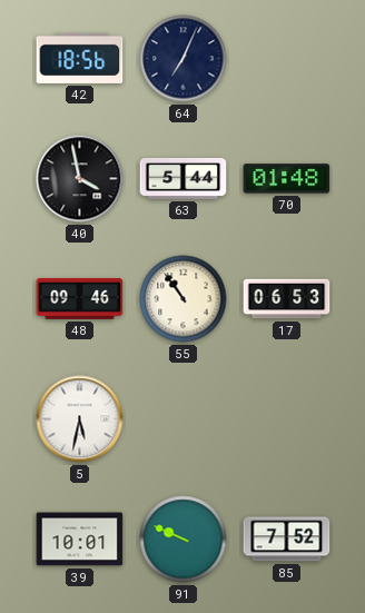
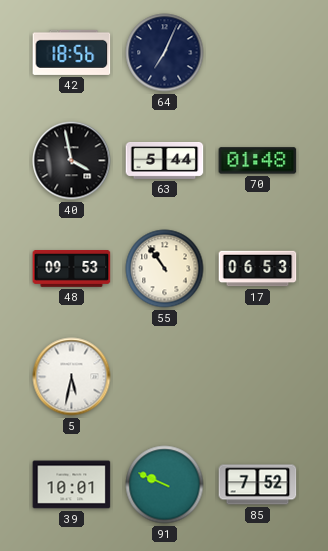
48: 09:46 -> 09:53
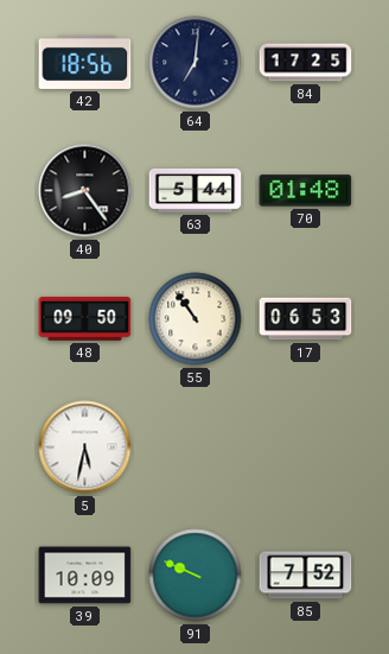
64: 7:04 -> 7:01
84: none -> 17:25
40: 3:58 -> 8:24
48: 09:53 -> 09:50
39: 10:01 -> 10:09
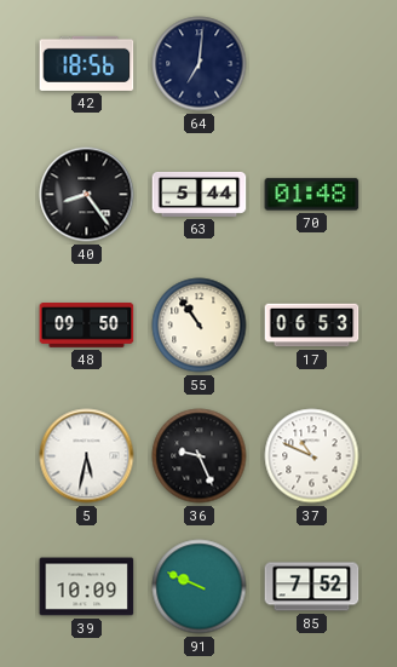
84: 17:25 -> none
36: none -> 9:26
37: none -> 10:49
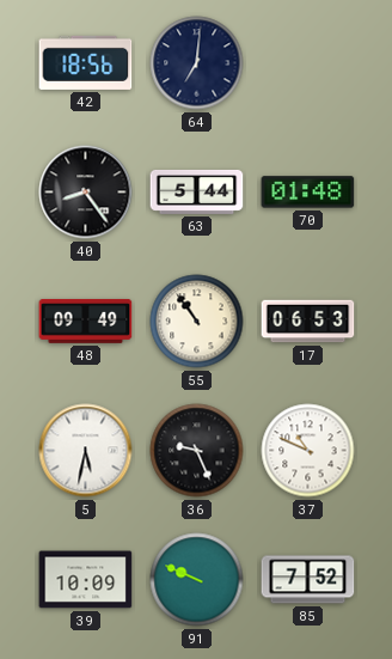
48: 09:50 -> 09:49
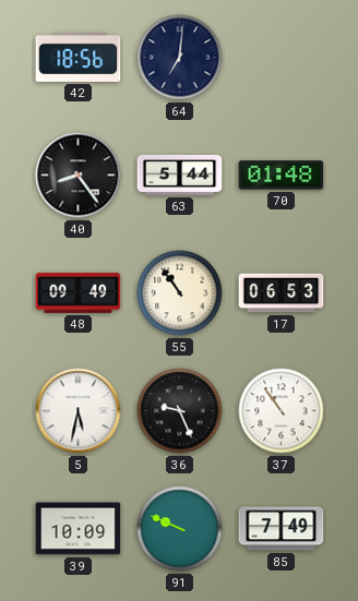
37: 10:49 -> 10:54
85: 7:52 -> 7:49
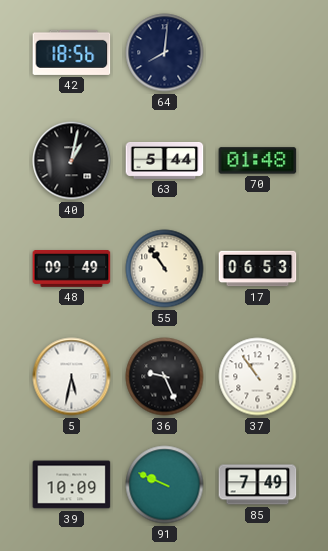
64: 7:01 -> 8:01
40: 8:24 -> 1:02
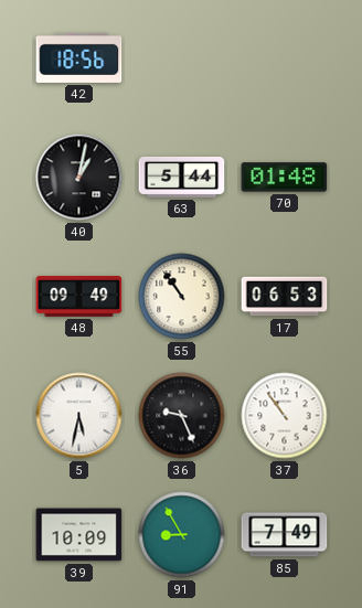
64: 8:01 -> none
91: 9:49 -> 8:55
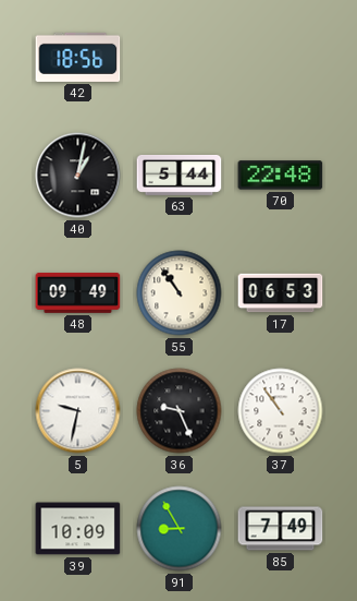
70: 01:48 -> 22:48
5: 5:32 -> 9:32
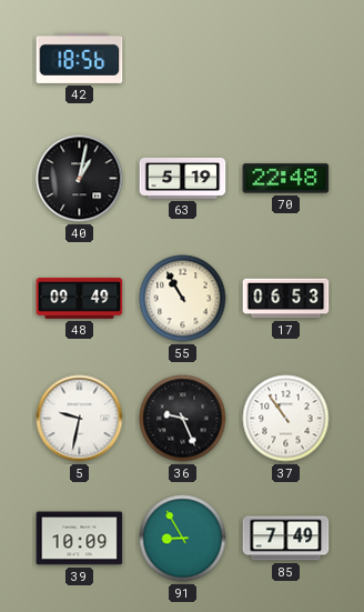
63: 5:44 -> 5:19
55: 10:54 -> 10:55
